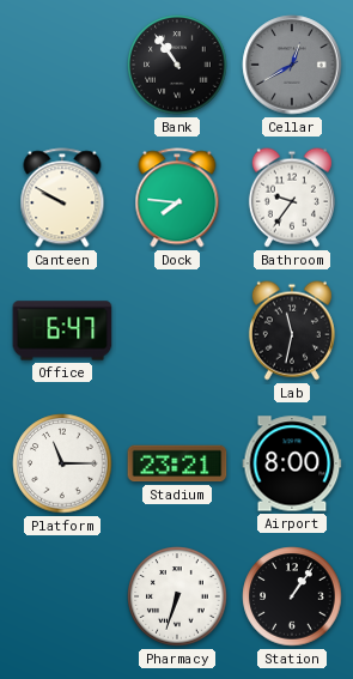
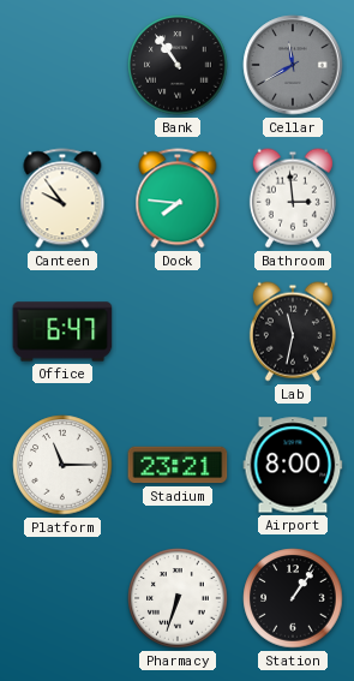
Cellar: 12:40 -> 11:40
Canteen: 9:50 -> 9:54
Bathroom: 9:36 -> 2:59
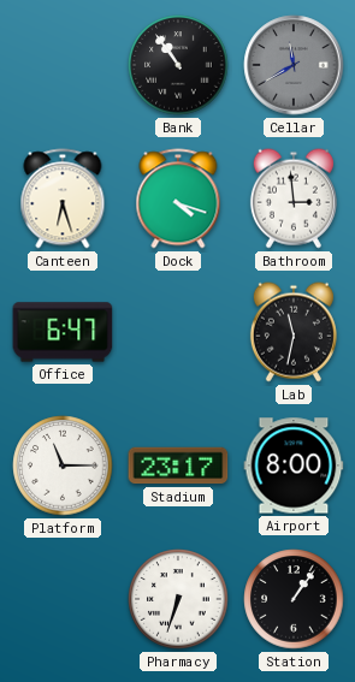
Canteen: 9:54 -> 6:27
Dock: 7:46 -> 4:18
Stadium: 23:21 -> 23:17
